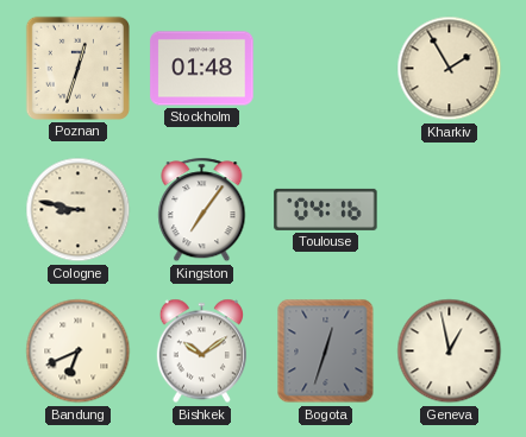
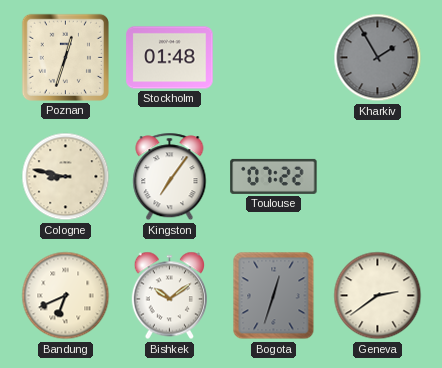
Kharkiv dial: cream -> grey
Toulouse: 04:16 -> 07:22
Geneva: 12:58 -> 2:39
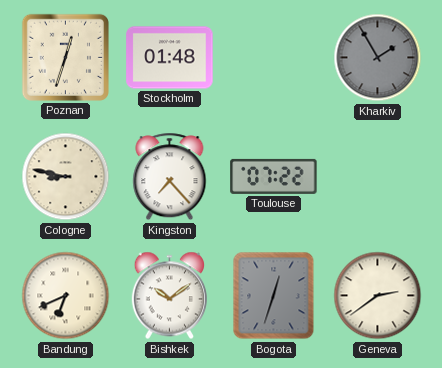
Kingston: 7:06 -> 7:23
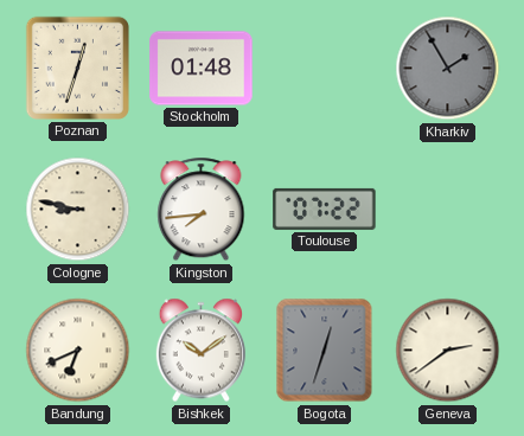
Kingston: 7:23 -> 7:44
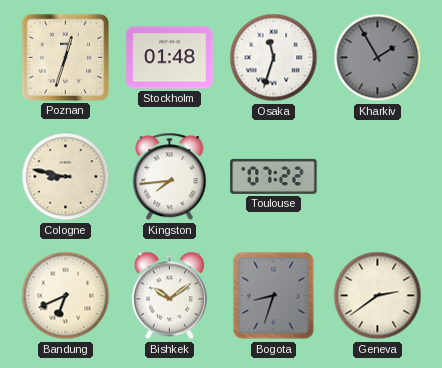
Osaka: none -> 11:33
Bogota: 12:33 -> 8:33
